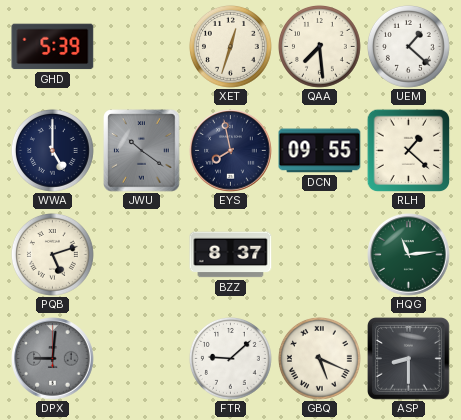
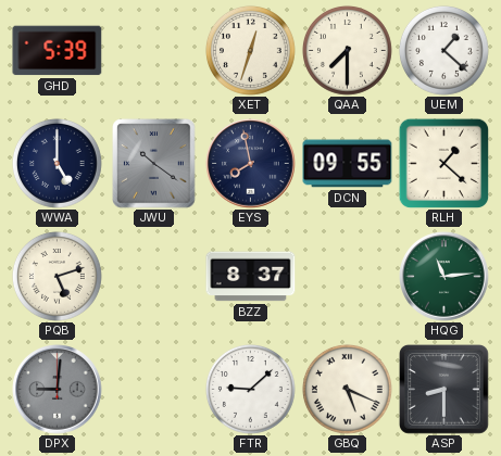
QAA: 7:29 -> 7:30
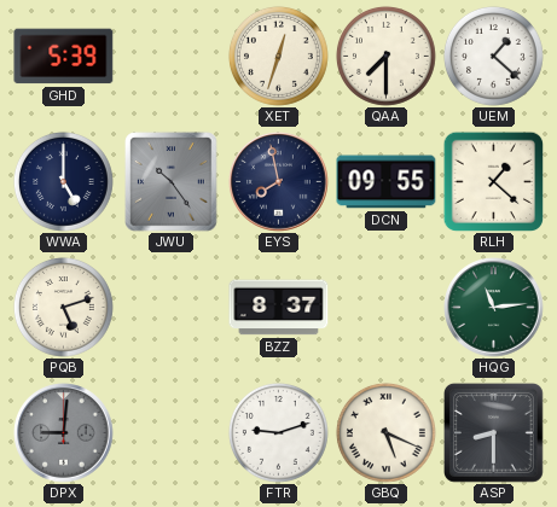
JWU: 10:21 -> 10:24
FTR: 9:08 -> 9:12
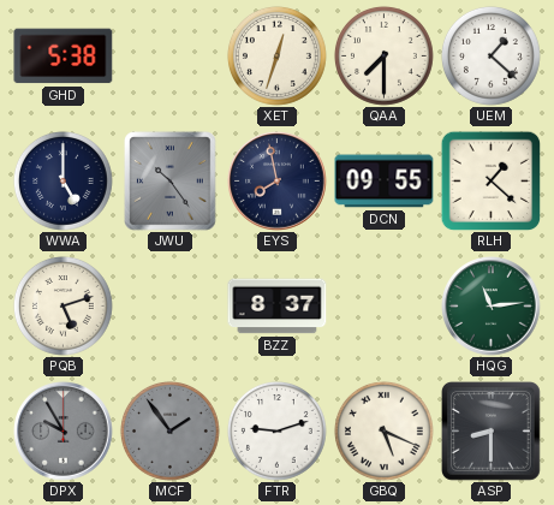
GHD: 5:39 -> 5:38
DPX: 9:01 -> 9:55
MCF: none -> 1:54
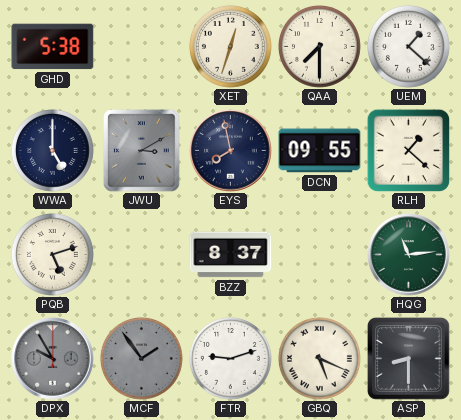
JWU: 10:24 -> 3:10
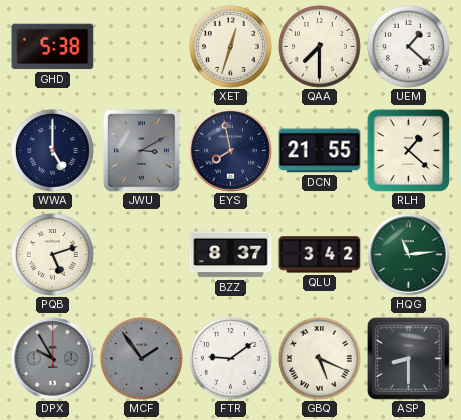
DCN: 09:55 -> 21:55
QLU: none -> 3:42
FTR: 9:12 -> 9:09
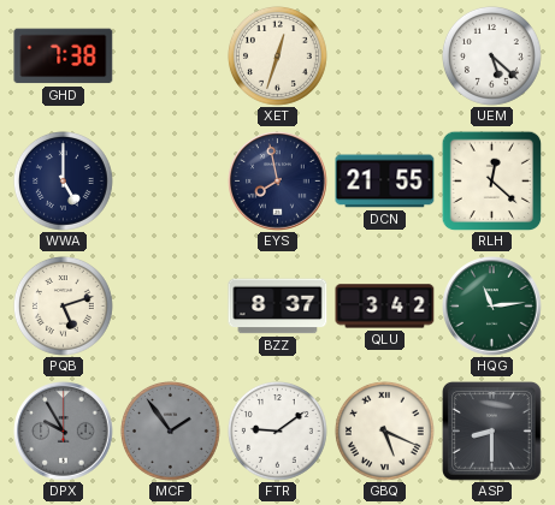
GHD: 5:38 -> 7:38
QAA: 7:30 -> none
UEM: 1:22 -> 5:22
JWU: 3:10 -> none
RLH: 1:22 -> 12:22
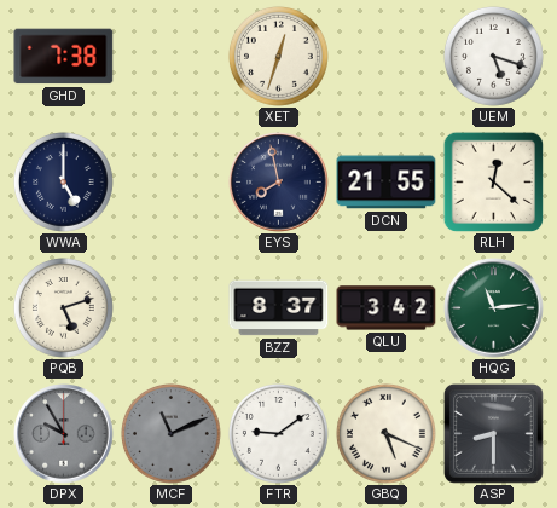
UEM: 5:22 -> 5:18
MCF: 1:54 -> 11:11
